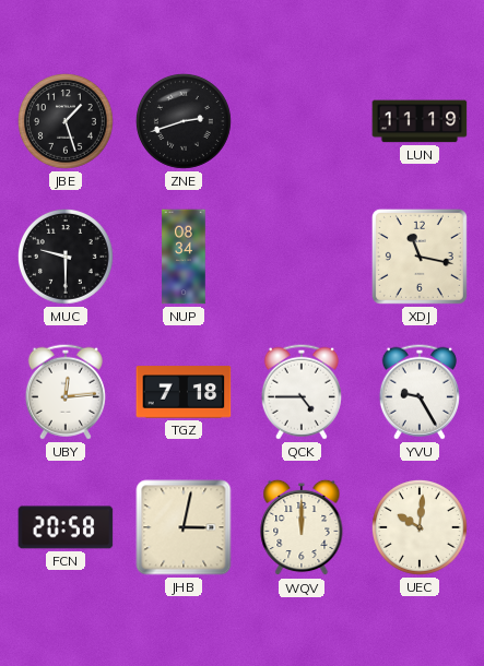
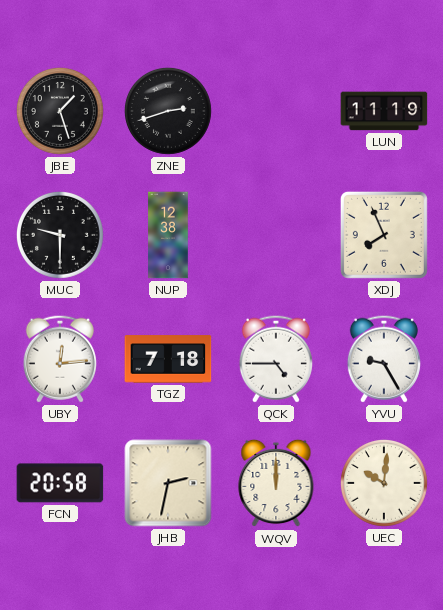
NUP: 08:34 -> 12:38
XDJ: 11:17 -> 7:56
JHB: 3:02 -> 2:32
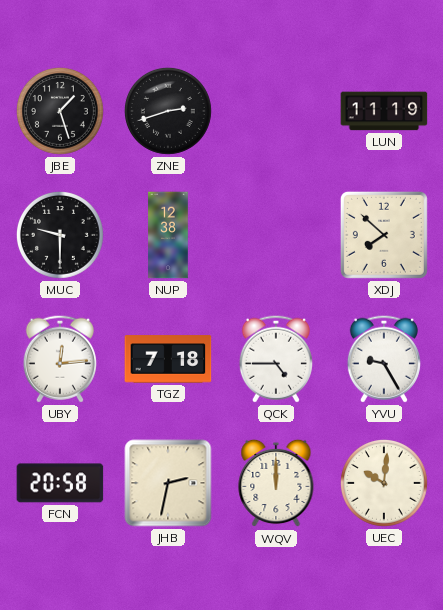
XDJ: 7:56 -> 7:52
